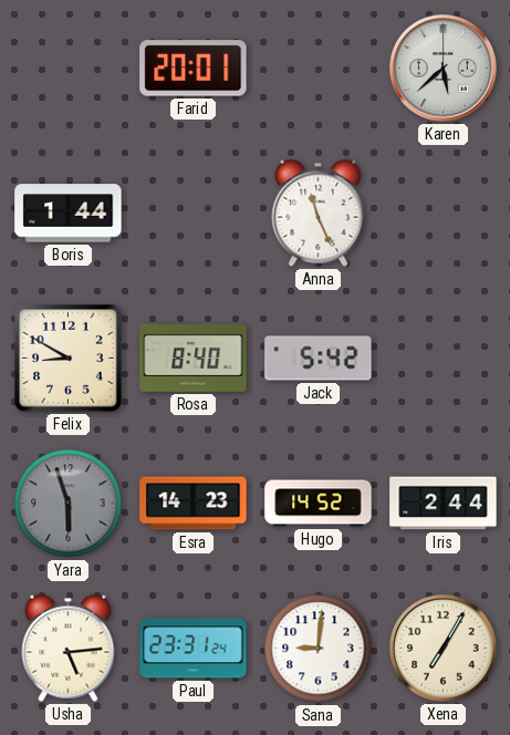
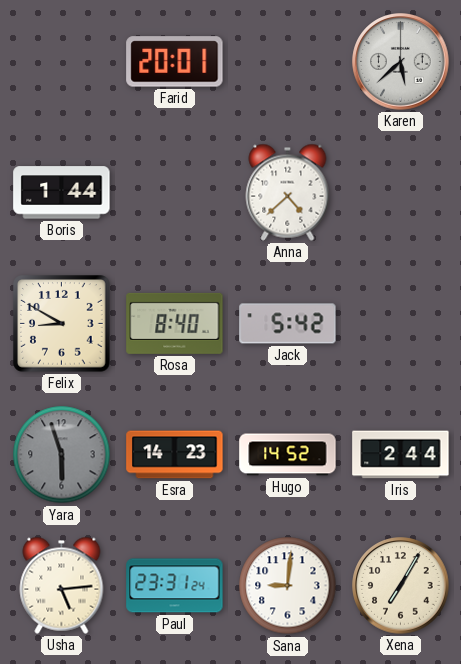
Anna: 11:26 -> 4:38
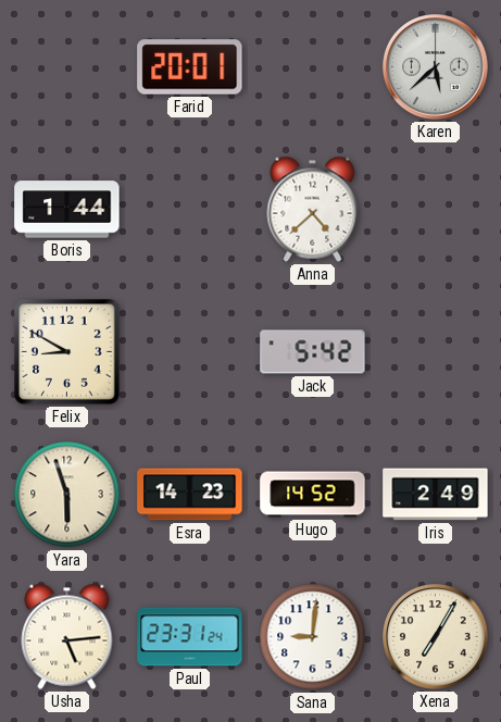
Rosa: 8:40 -> none
Yara dial: grey -> cream
Iris: 2:44 -> 2:49
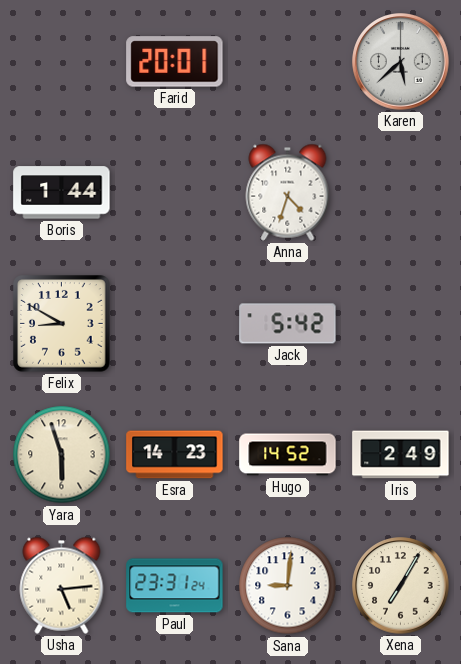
Anna: 4:38 -> 4:33
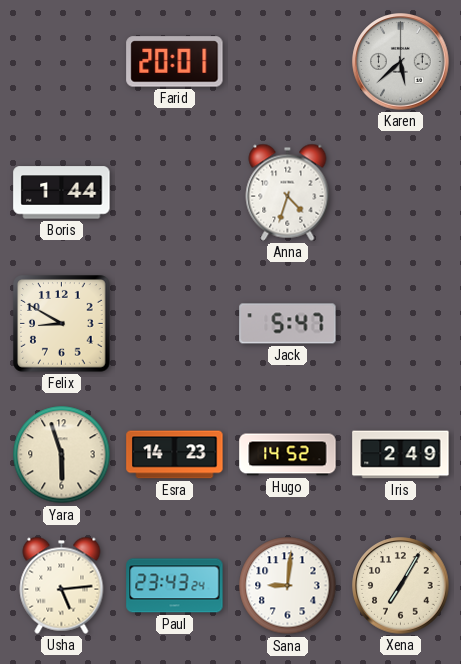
Jack: 5:42 -> 5:47
Paul: 23:31 -> 23:43
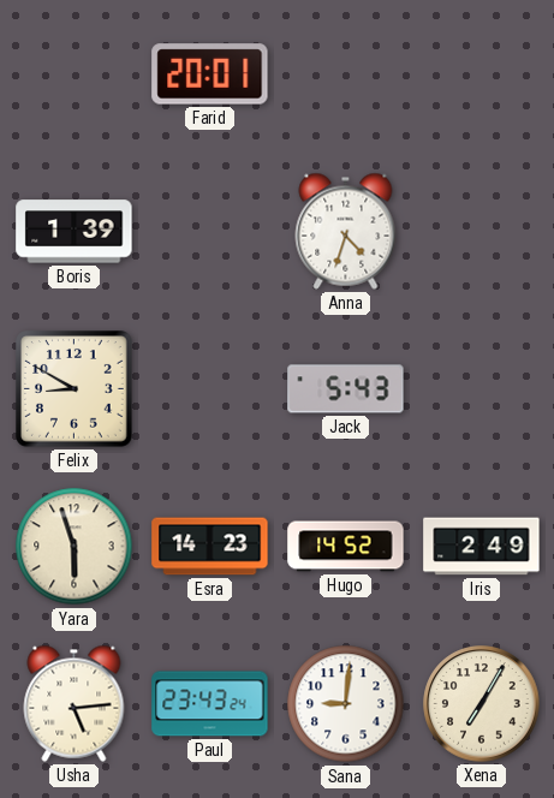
Karen: 5:38 -> none
Boris: 1:44 -> 1:39
Jack: 5:47 -> 5:43
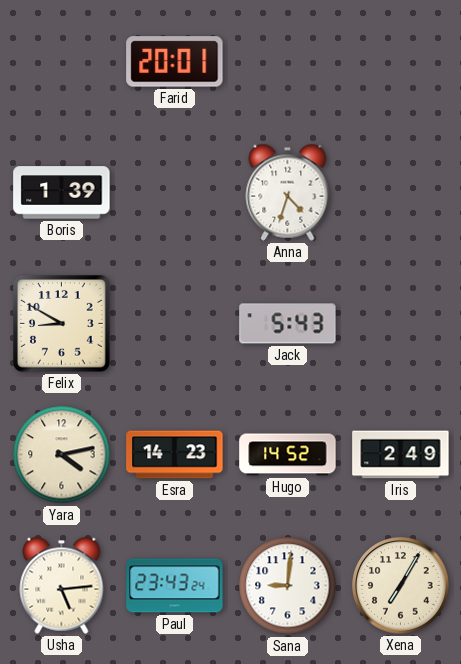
Yara: 5:57 -> 4:13
